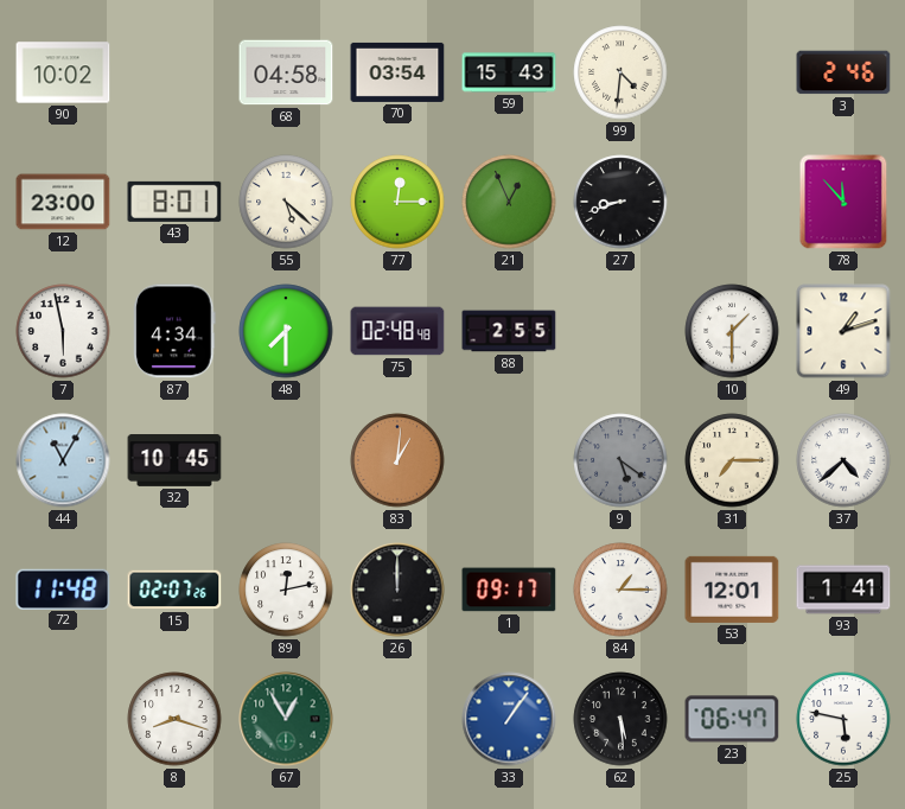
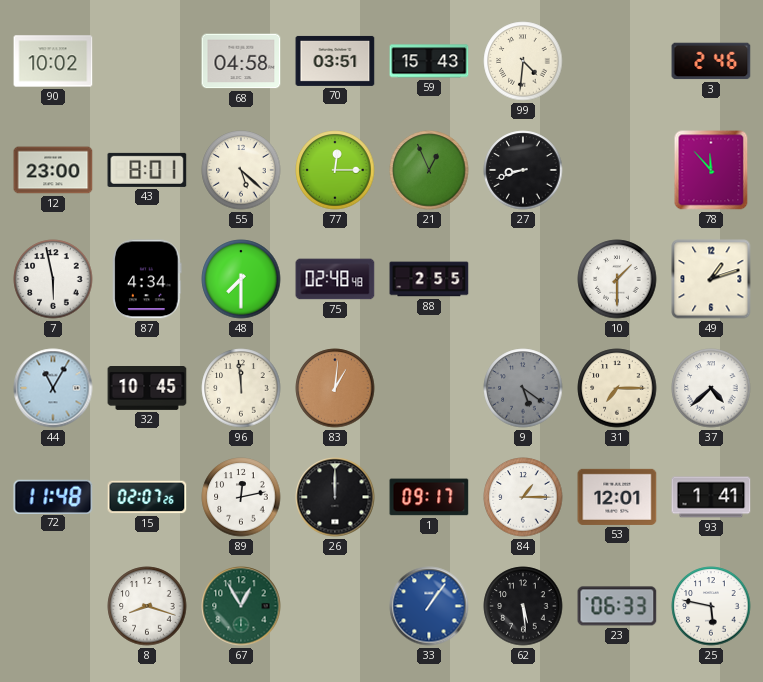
70: 03:54 -> 03:51
96: none -> 11:59
23: 06:47 -> 06:33
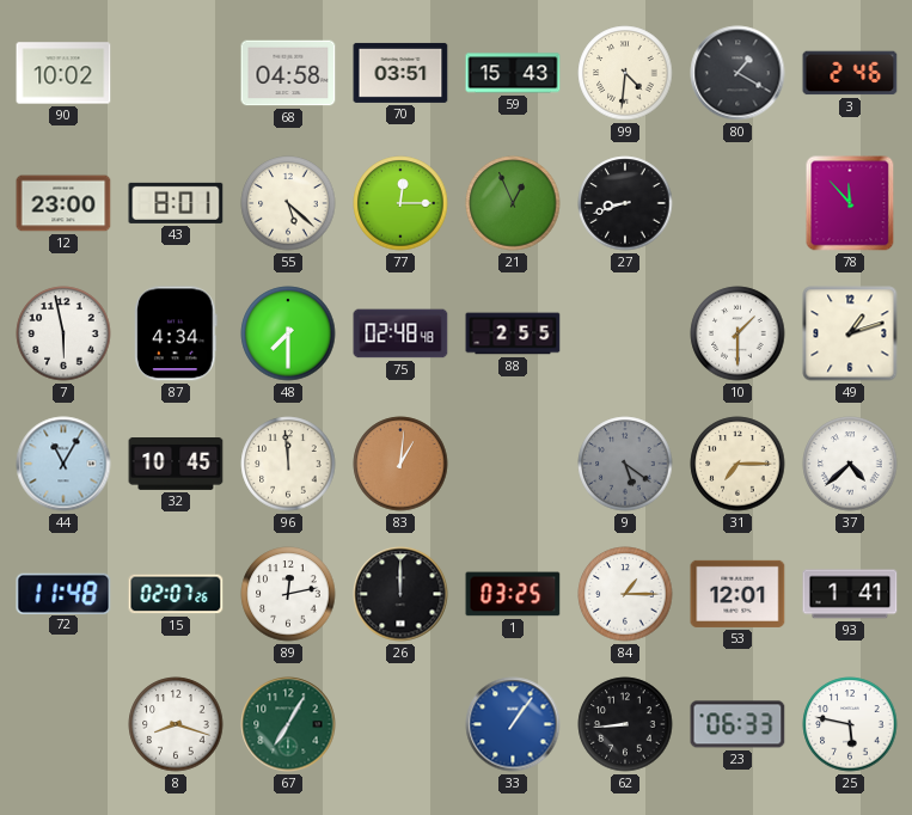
80: none -> 1:20
1: 09:17 -> 03:25
67: 12:55 -> 7:05
62: 5:29 -> 8:44
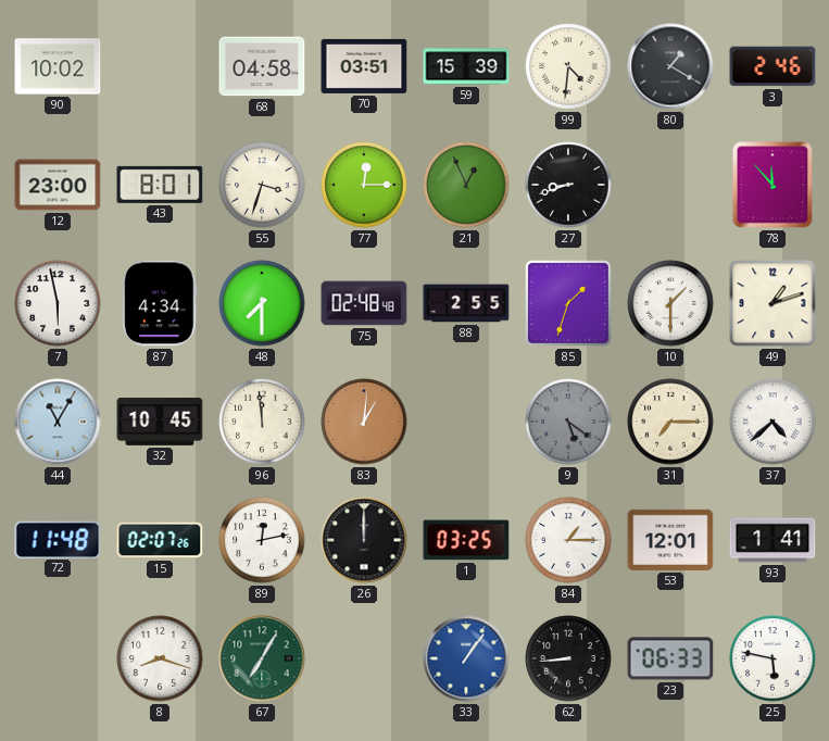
59: 15:43 -> 15:39
55: 5:22 -> 3:33
85: none -> 1:33
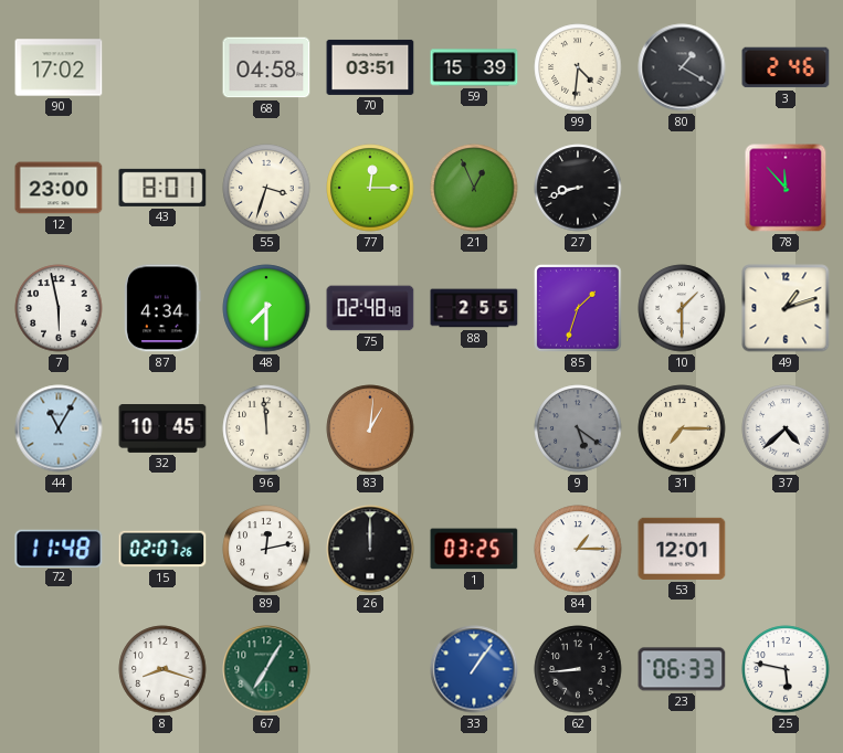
90: 10:02 -> 17:02
93: 1:41 -> none
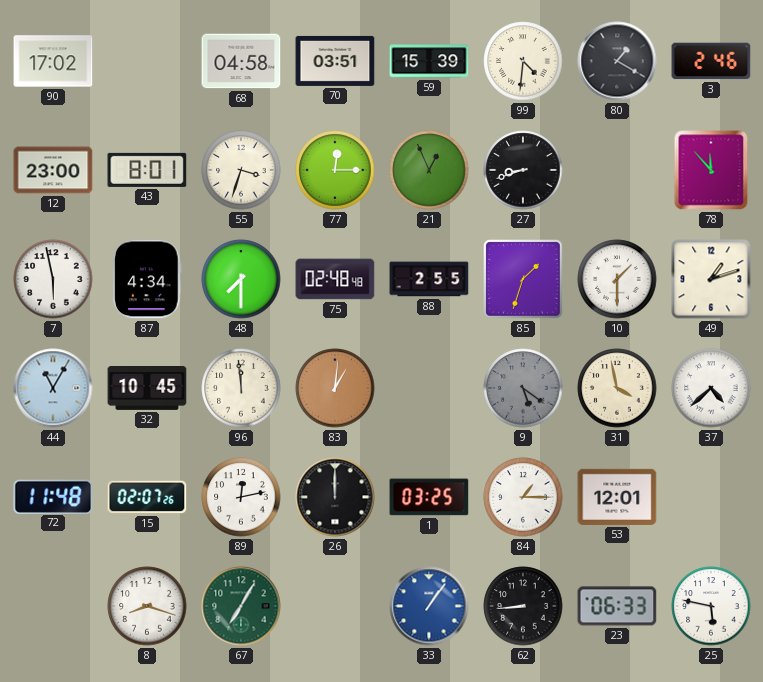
31: 7:15 -> 3:58
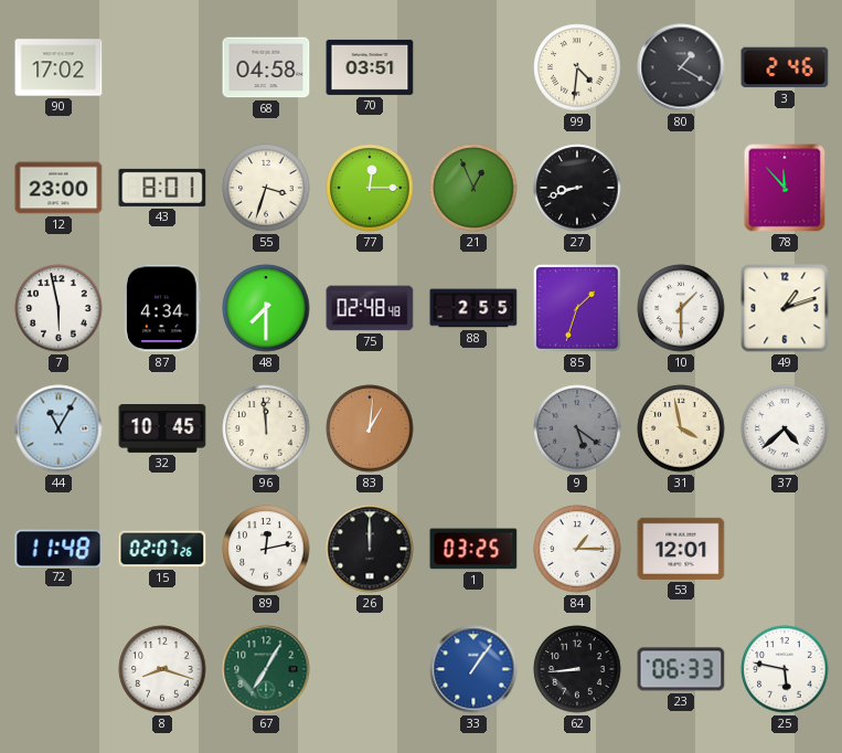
59: 15:39 -> none
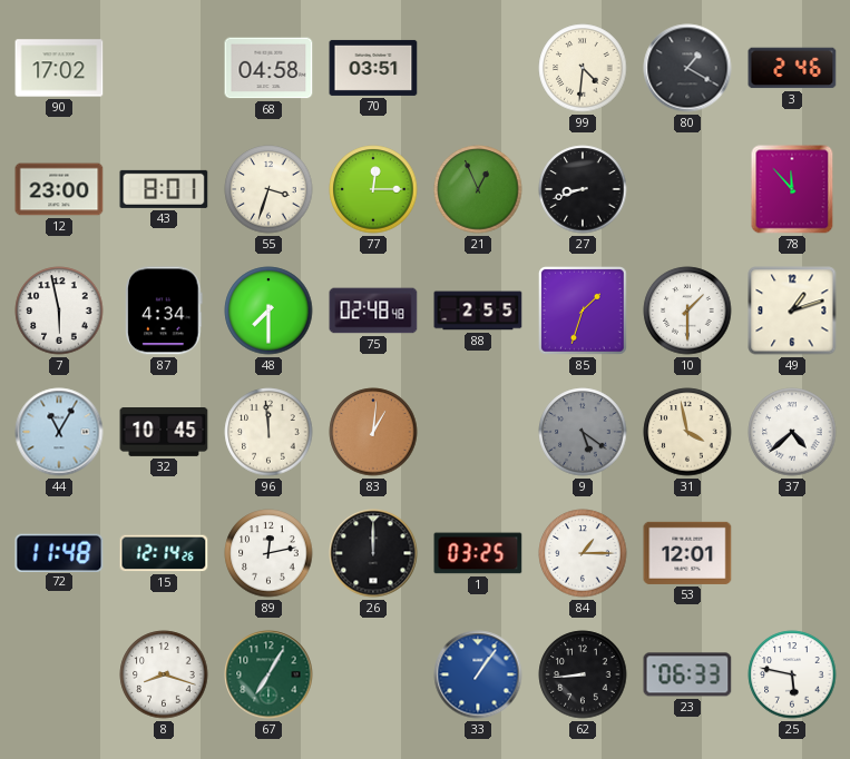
15: 02:07 -> 12:14
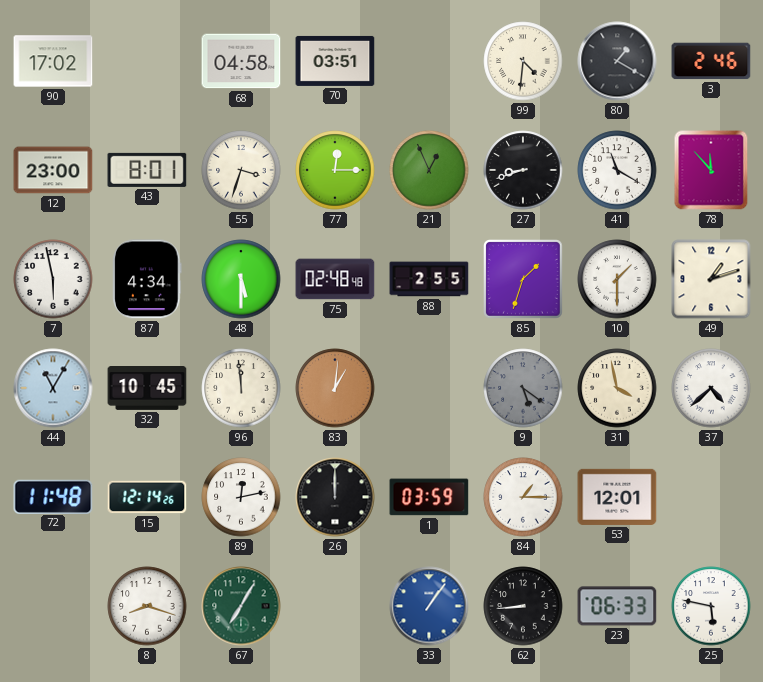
41: none -> 11:20
48: 7:30 -> 5:30
1: 03:25 -> 03:59
